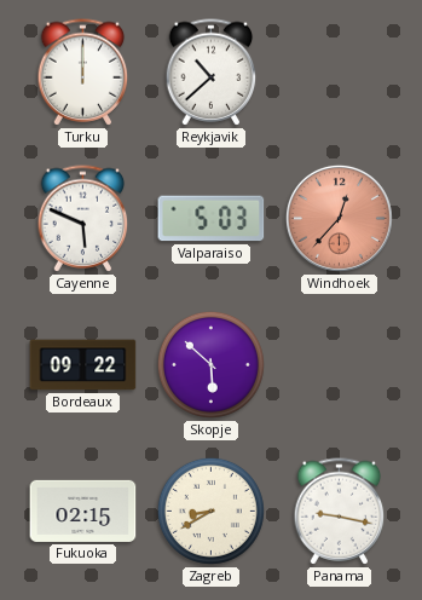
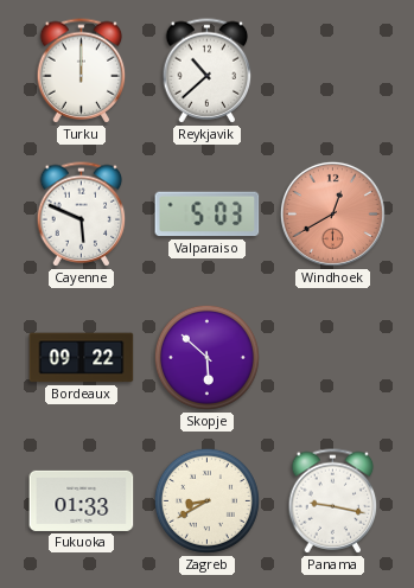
Windhoek: 12:37 -> 12:40
Fukuoka: 02:15 -> 01:33
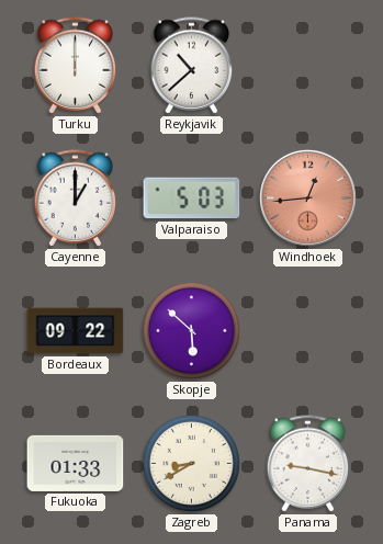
Cayenne: 5:49 -> 1:00
Windhoek: 12:40 -> 12:44
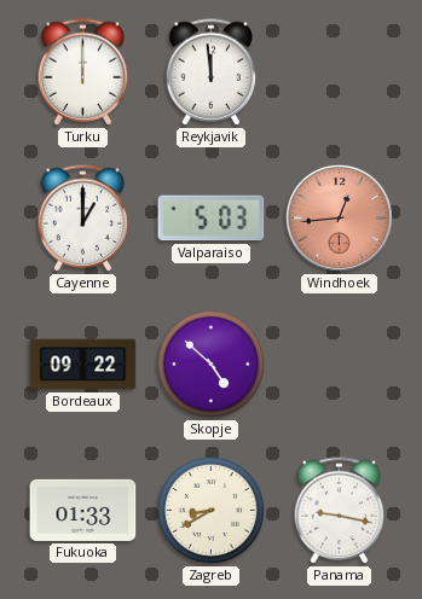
Reykjavik: 10:38 -> 11:59
Skopje: 5:52 -> 4:52
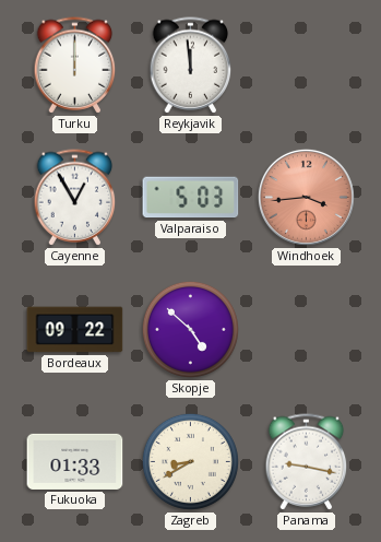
Cayenne: 1:00 -> 12:55
Windhoek: 12:44 -> 3:44
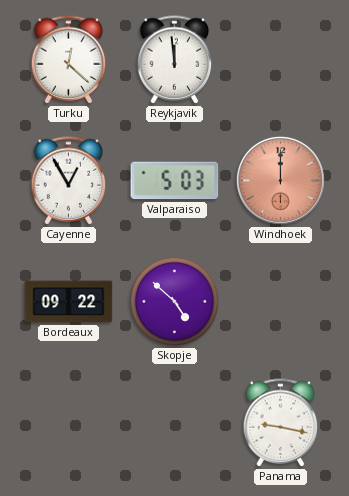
Turku: 12:00 -> 12:22
Windhoek: 3:44 -> 12:00
Fukuoka: 01:33 -> none
Zagreb: 8:40 -> none
